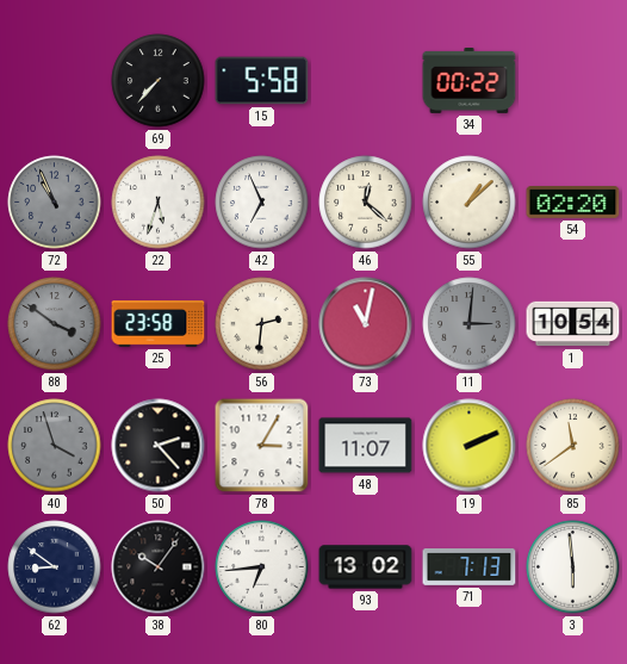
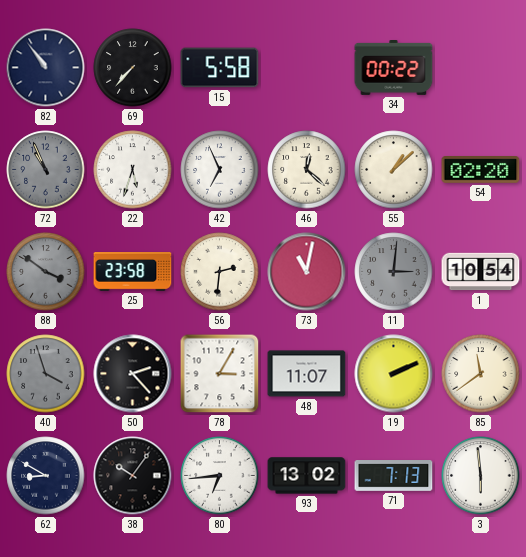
82: none -> 10:54
62: 8:51 -> 8:50
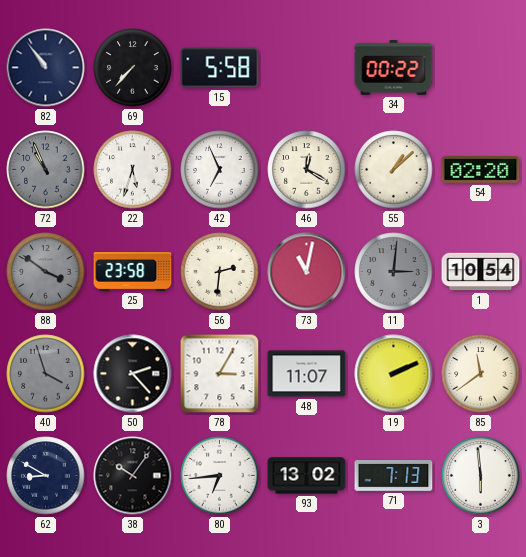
46: 12:22 -> 12:20
